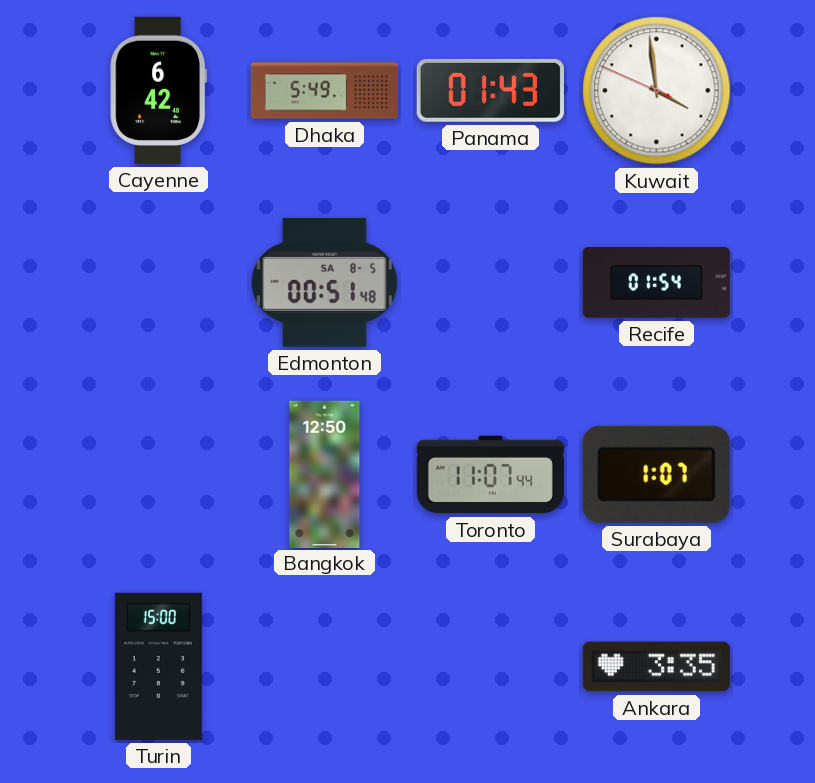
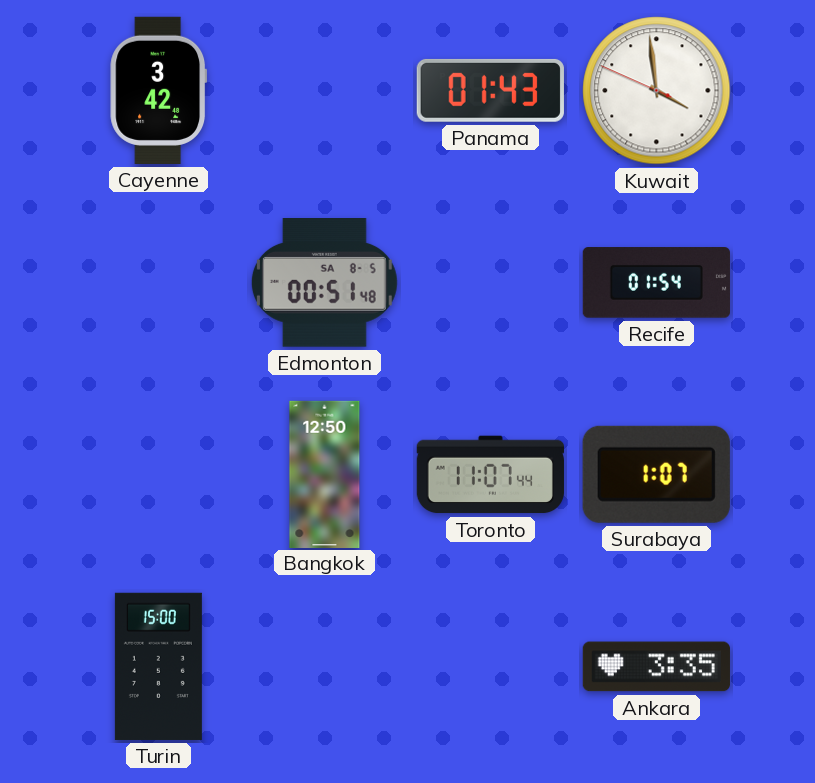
Cayenne: 6:42 -> 3:42
Dhaka: 5:49 -> none
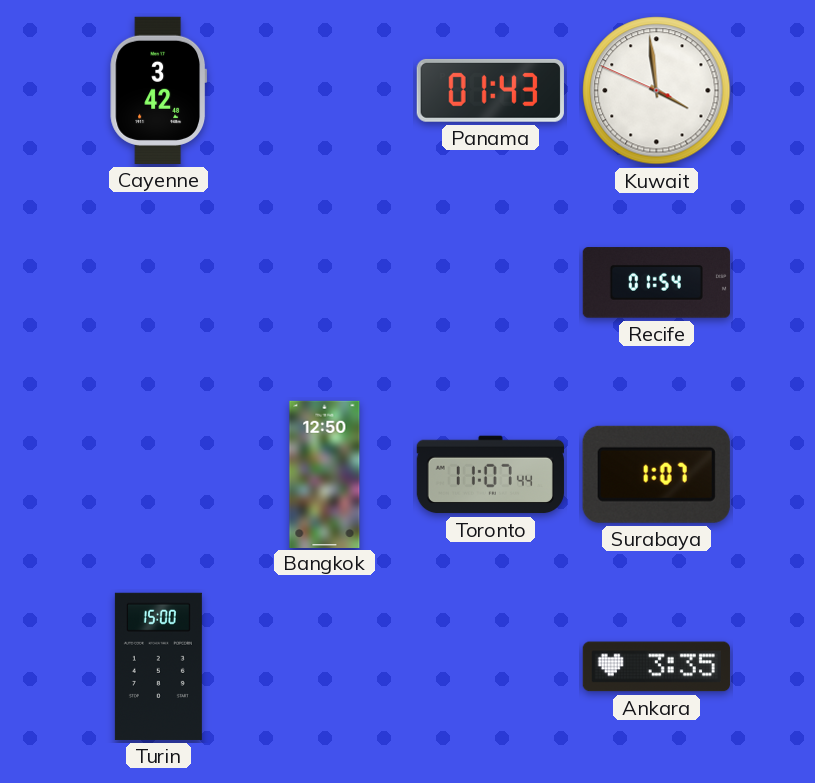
Edmonton: 00:51 -> none
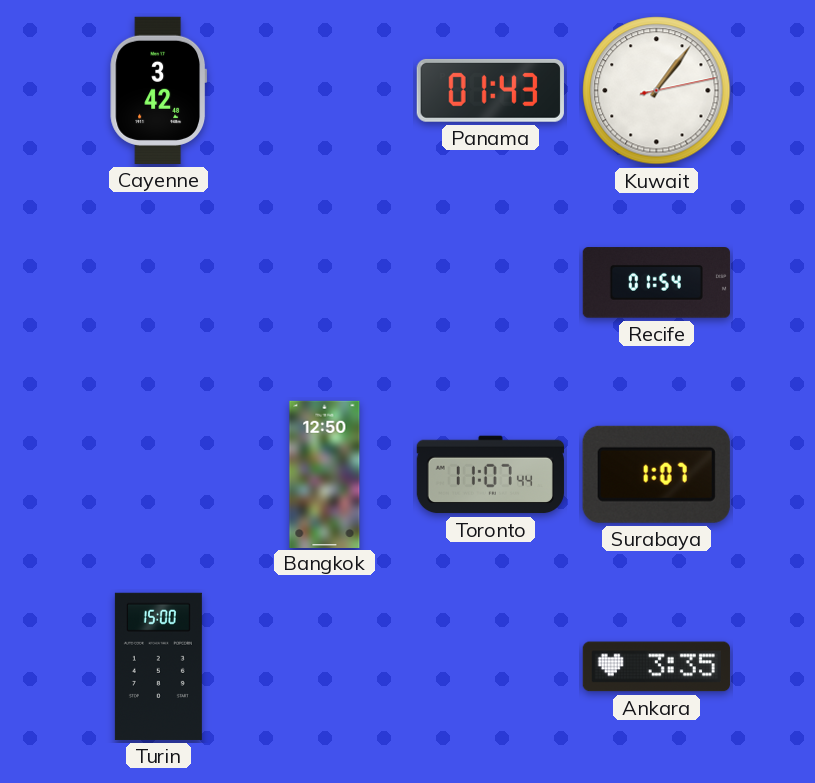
Kuwait: 3:58 -> 1:06
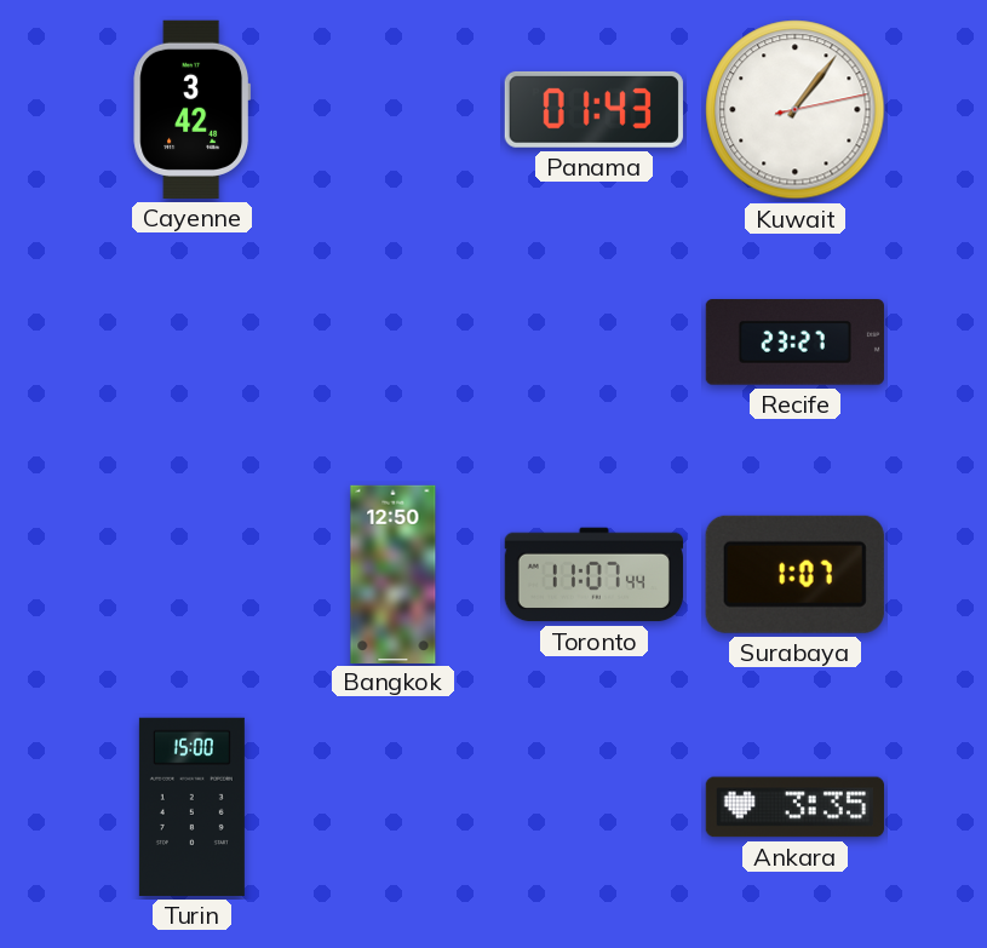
Recife: 01:54 -> 23:27
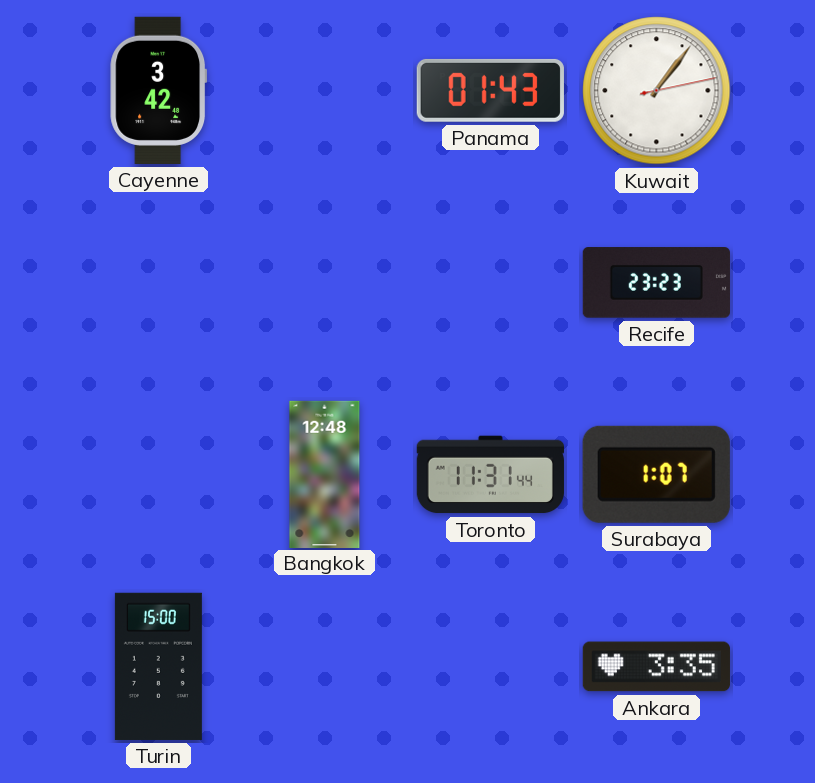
Recife: 23:27 -> 23:23
Bangkok: 12:50 -> 12:48
Toronto: 11:07 -> 11:31
